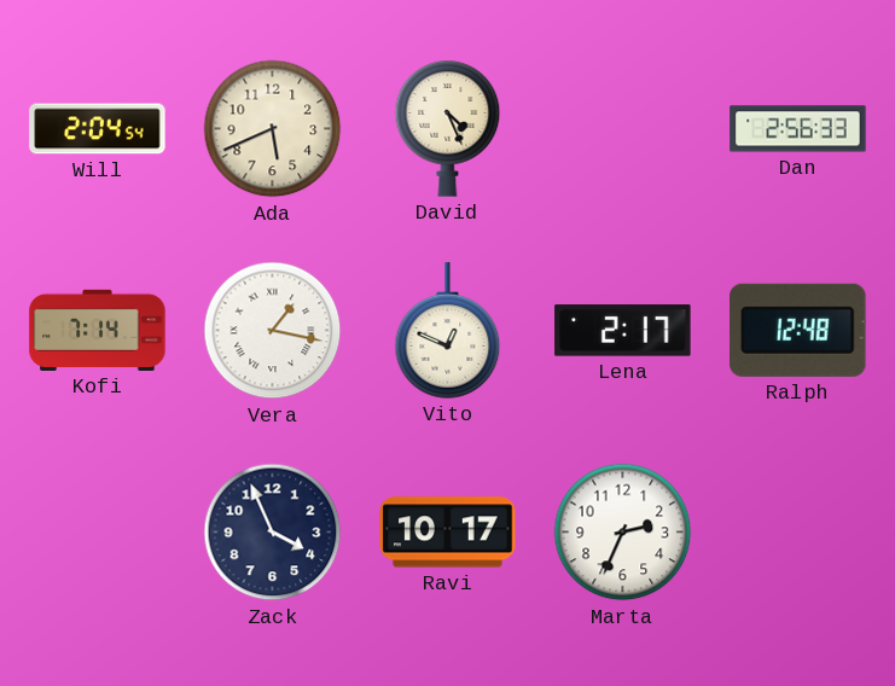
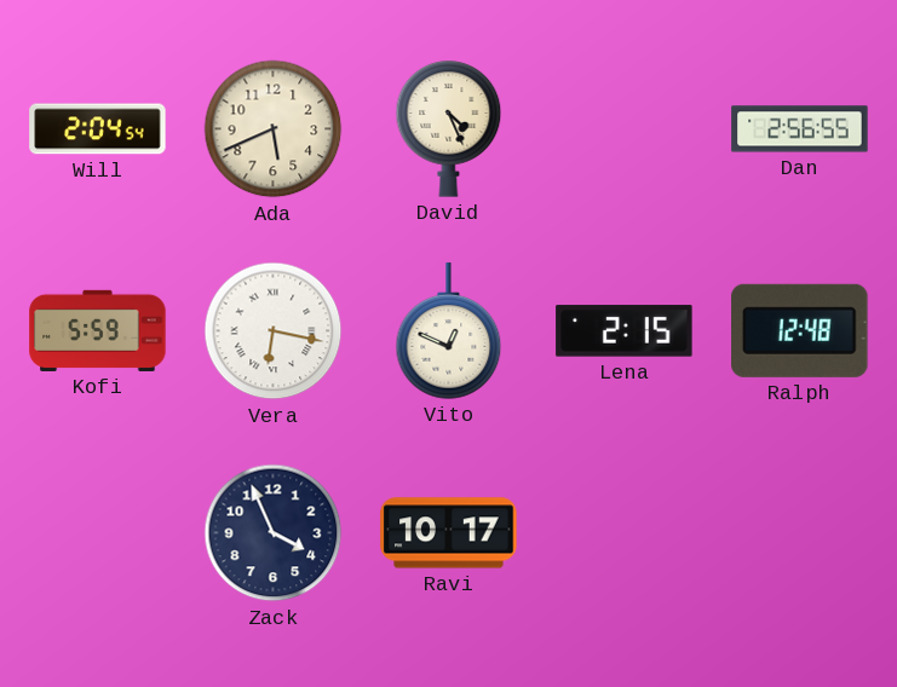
Dan: 2:56:33 -> 2:56:55
Kofi: 7:14 -> 5:59
Vera: 1:17 -> 6:17
Lena: 2:17 -> 2:15
Marta: 2:34 -> none
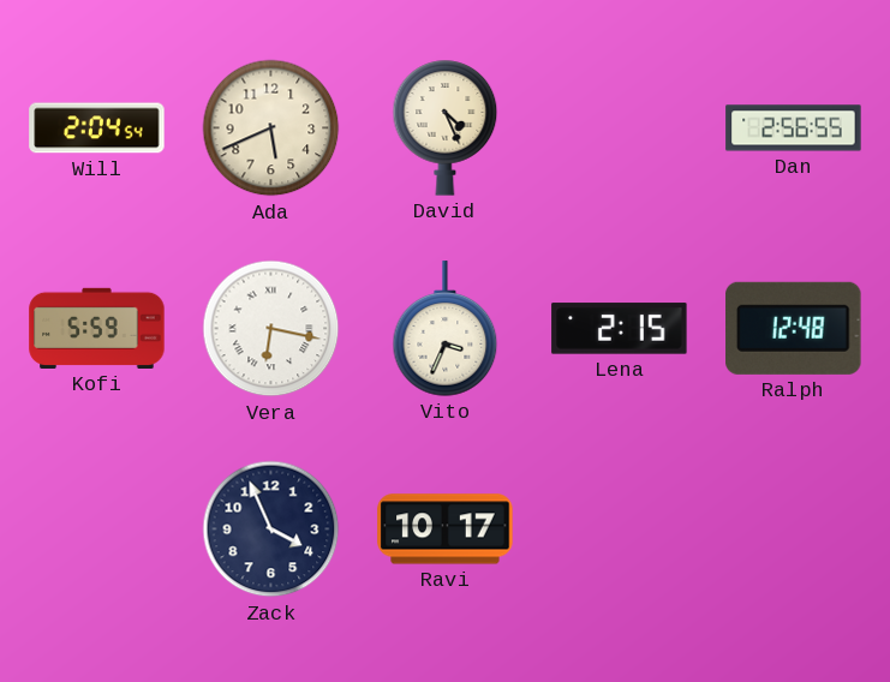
Vito: 12:49 -> 3:34
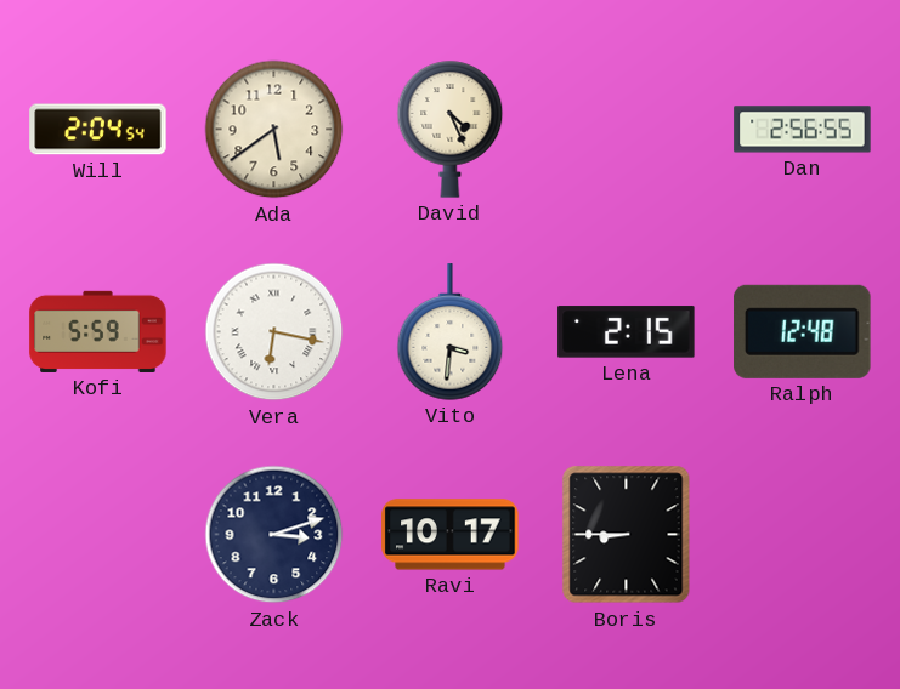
Ada: 5:41 -> 5:39
Vito: 3:34 -> 3:31
Zack: 3:56 -> 3:12
Boris: none -> 8:45
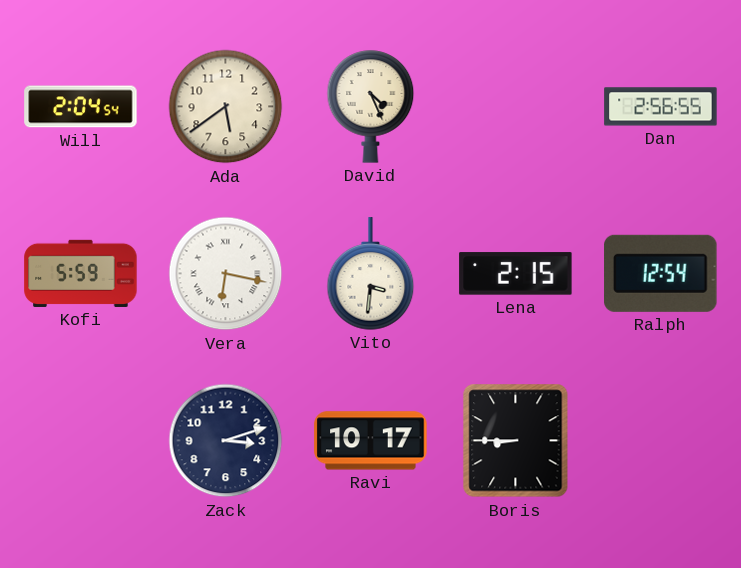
Ralph: 12:48 -> 12:54
